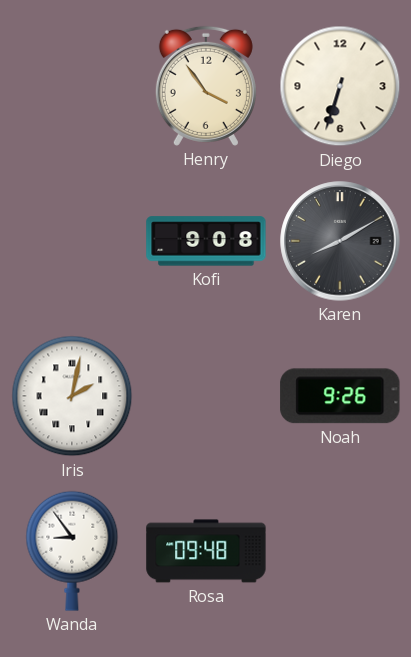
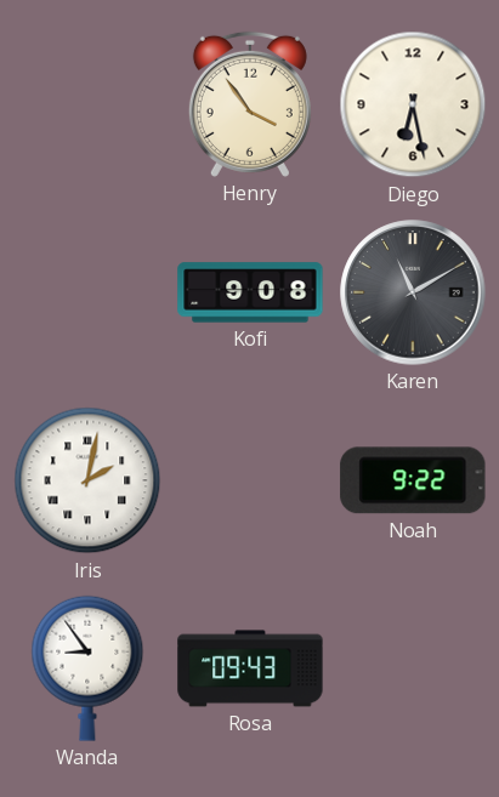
Diego: 6:33 -> 6:28
Karen: 8:10 -> 11:10
Noah: 9:26 -> 9:22
Rosa: 09:48 -> 09:43
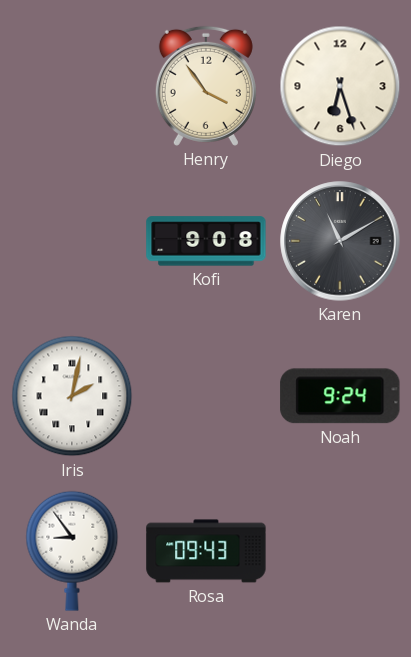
Diego: 6:28 -> 6:27
Noah: 9:22 -> 9:24
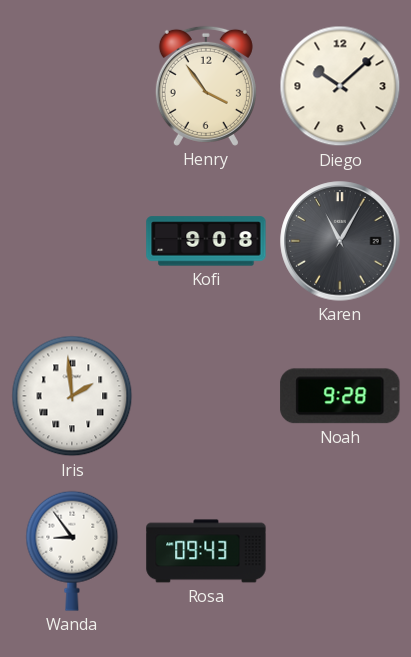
Diego: 6:27 -> 10:08
Karen: 11:10 -> 11:05
Iris: 2:02 -> 1:59
Noah: 9:24 -> 9:28
